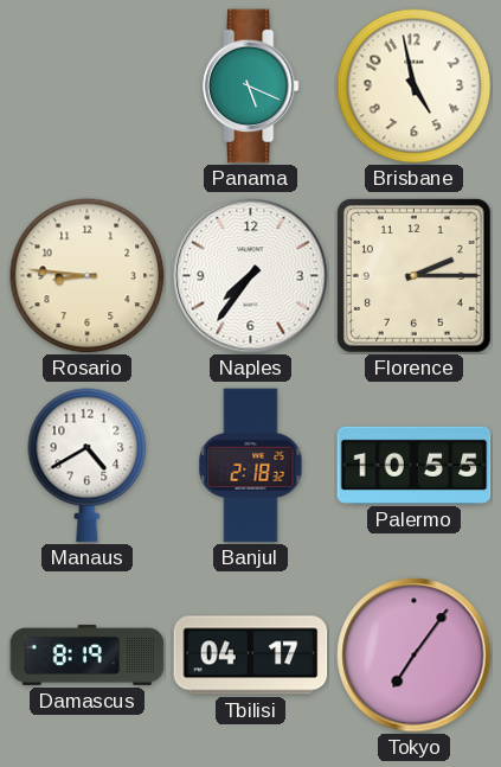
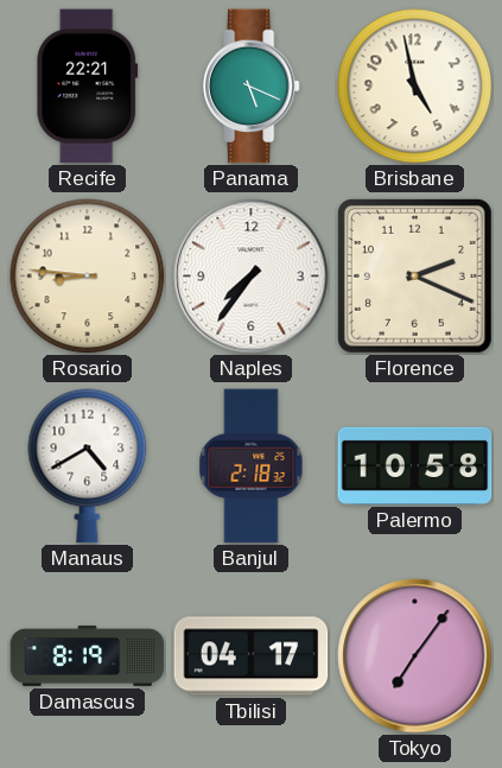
Recife: none -> 22:21
Florence: 2:15 -> 2:19
Palermo: 10:55 -> 10:58
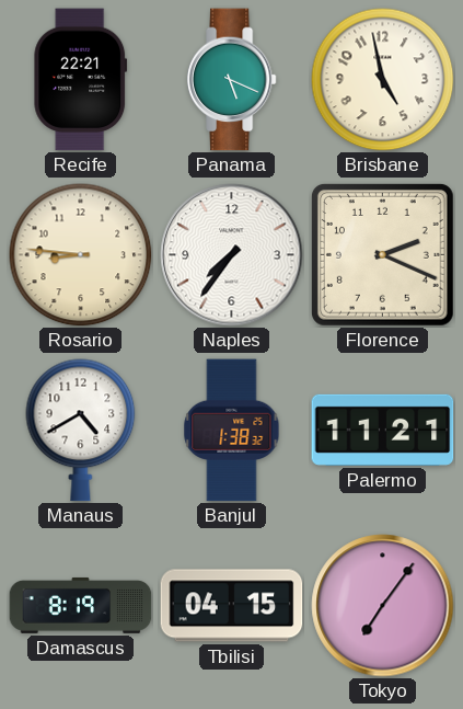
Banjul: 2:18 -> 1:38
Palermo: 10:58 -> 11:21
Tbilisi: 04:17 -> 04:15
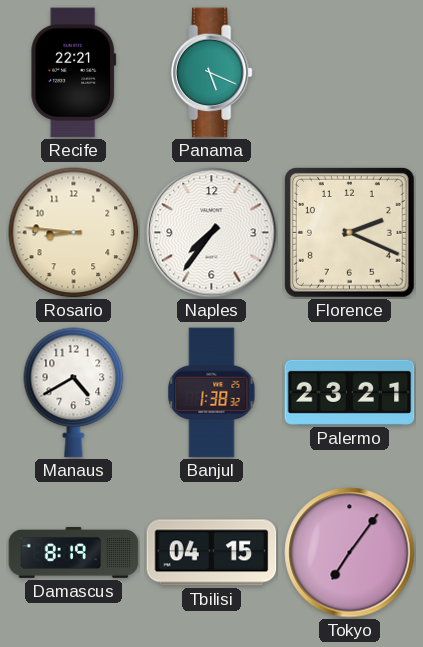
Brisbane: 4:58 -> none
Palermo: 11:21 -> 23:21
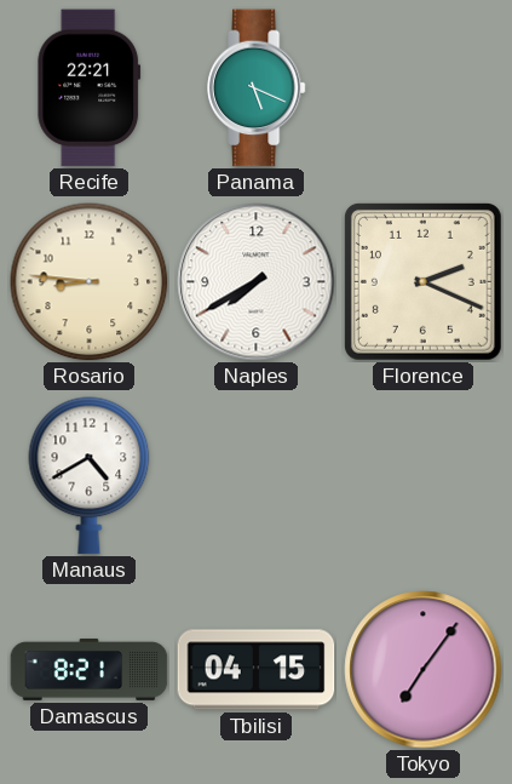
Naples: 7:36 -> 7:40
Banjul: 1:38 -> none
Palermo: 23:21 -> none
Damascus: 8:19 -> 8:21
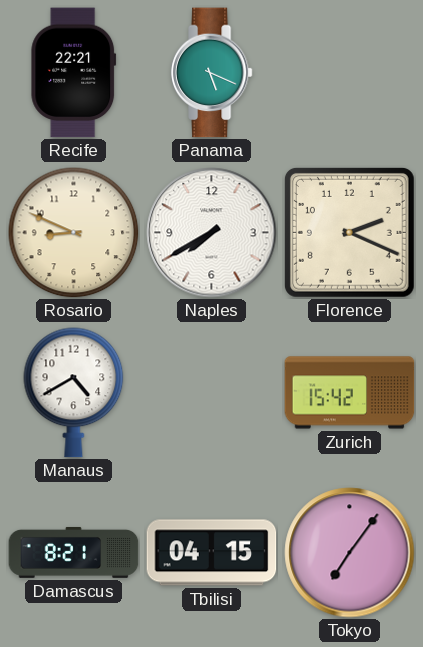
Rosario: 8:46 -> 8:49
Zurich: none -> 15:42
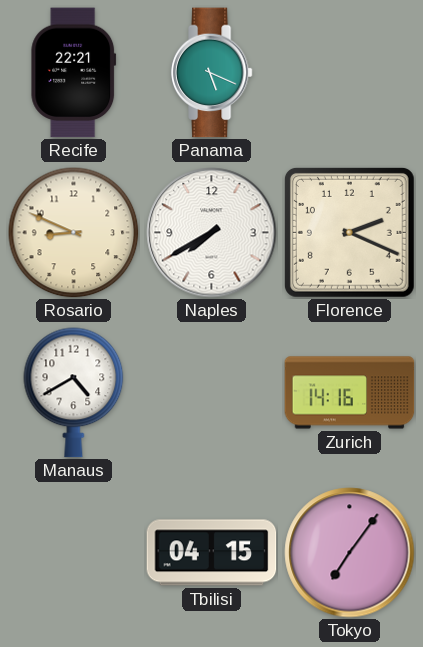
Zurich: 15:42 -> 14:16
Damascus: 8:21 -> none
